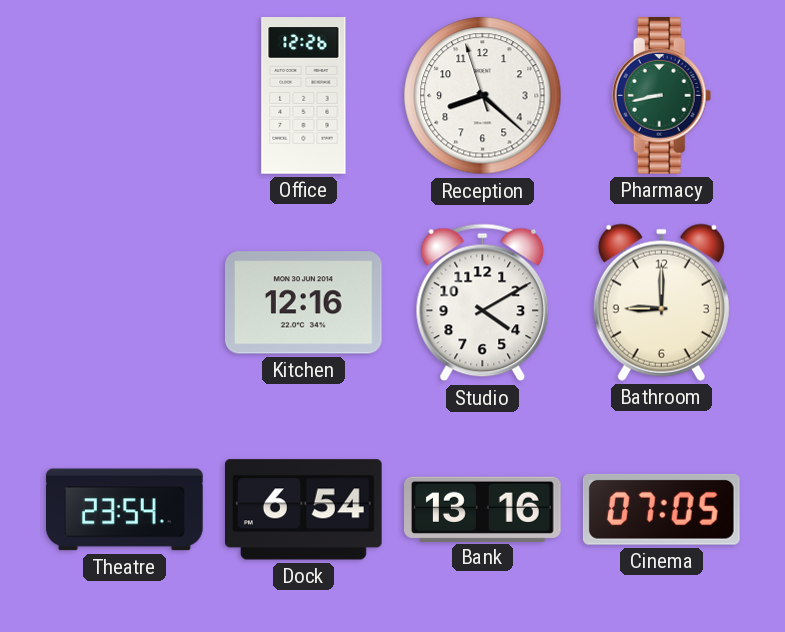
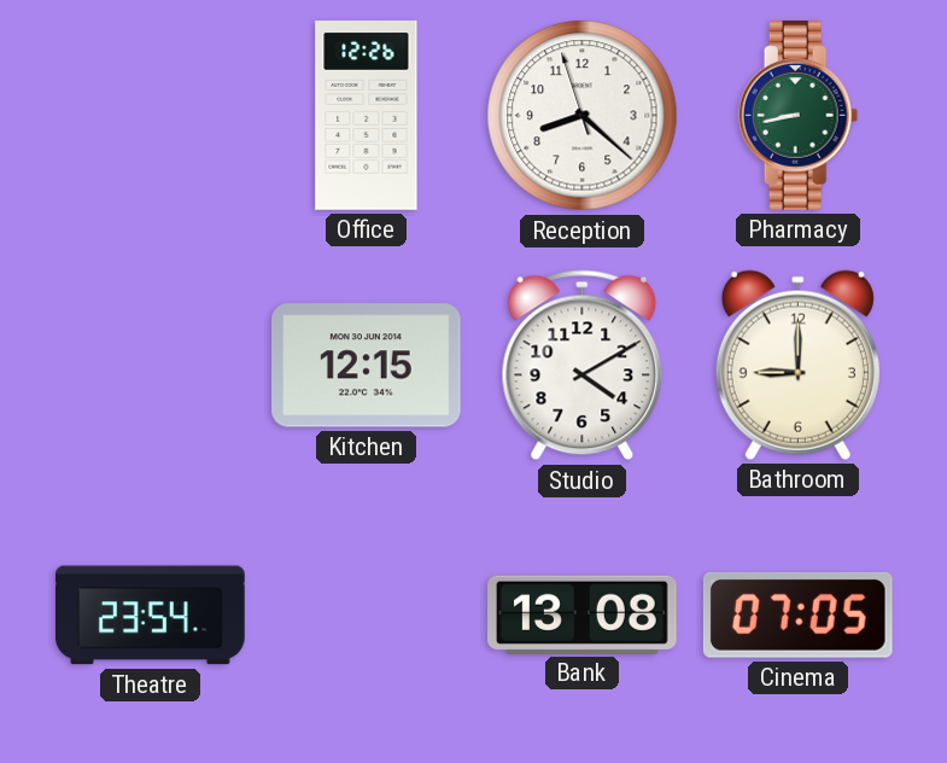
Kitchen: 12:16 -> 12:15
Dock: 6:54 -> none
Bank: 13:16 -> 13:08
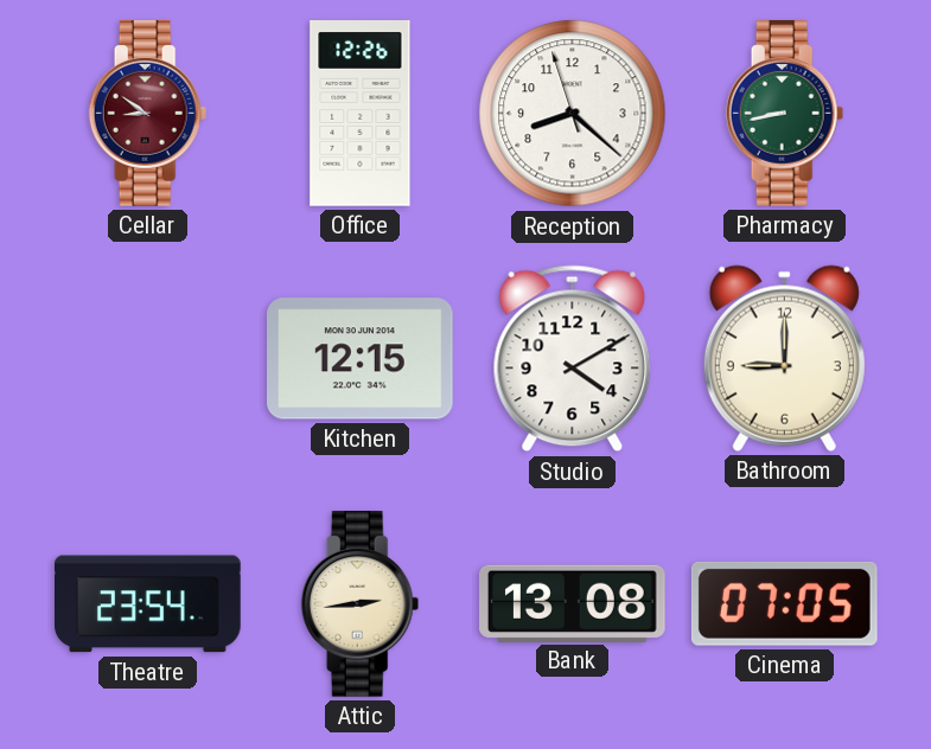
Cellar: none -> 8:51
Attic: none -> 2:44
